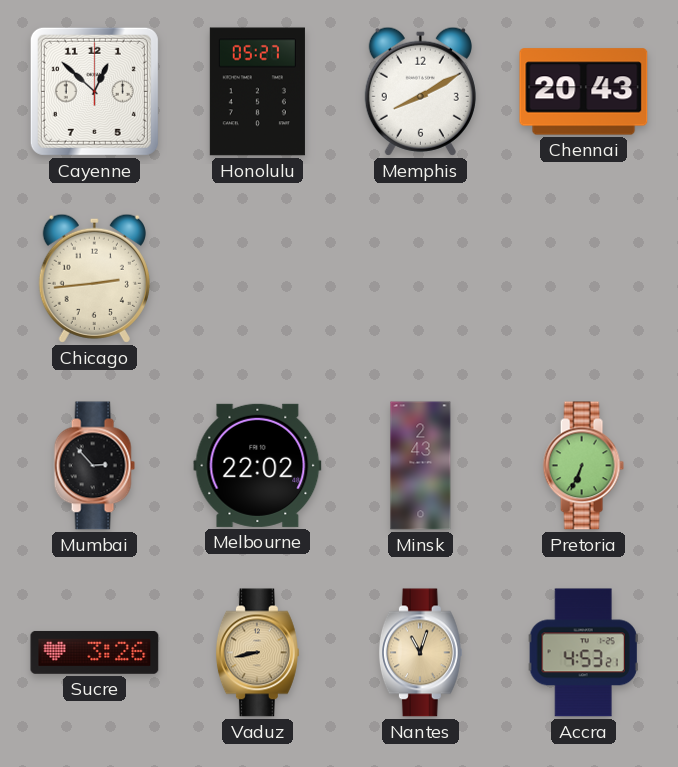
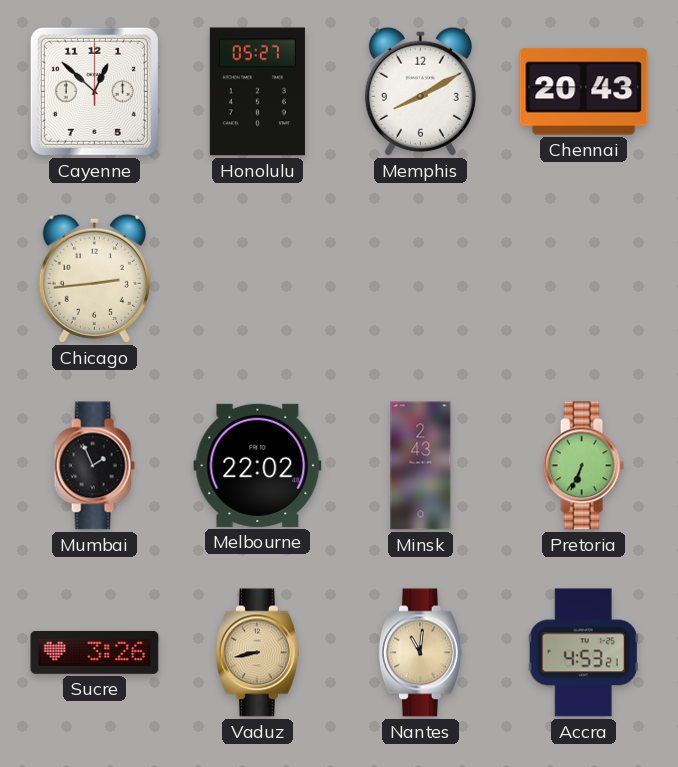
Mumbai: 2:53 -> 1:56
Nantes: 11:03 -> 11:01
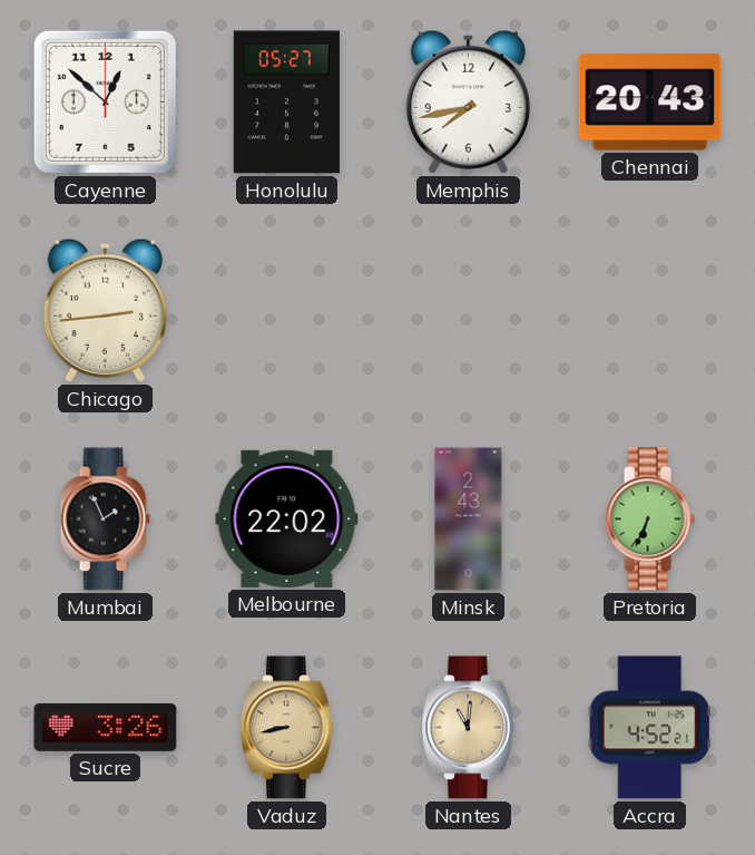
Memphis: 8:10 -> 7:43
Accra: 4:53 -> 4:52
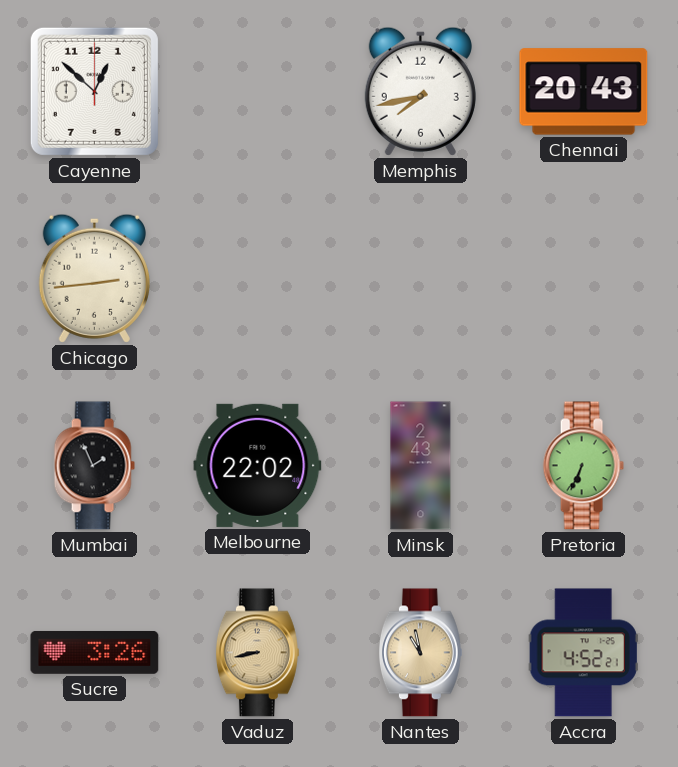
Honolulu: 05:27 -> none
Nantes: 11:01 -> 10:58
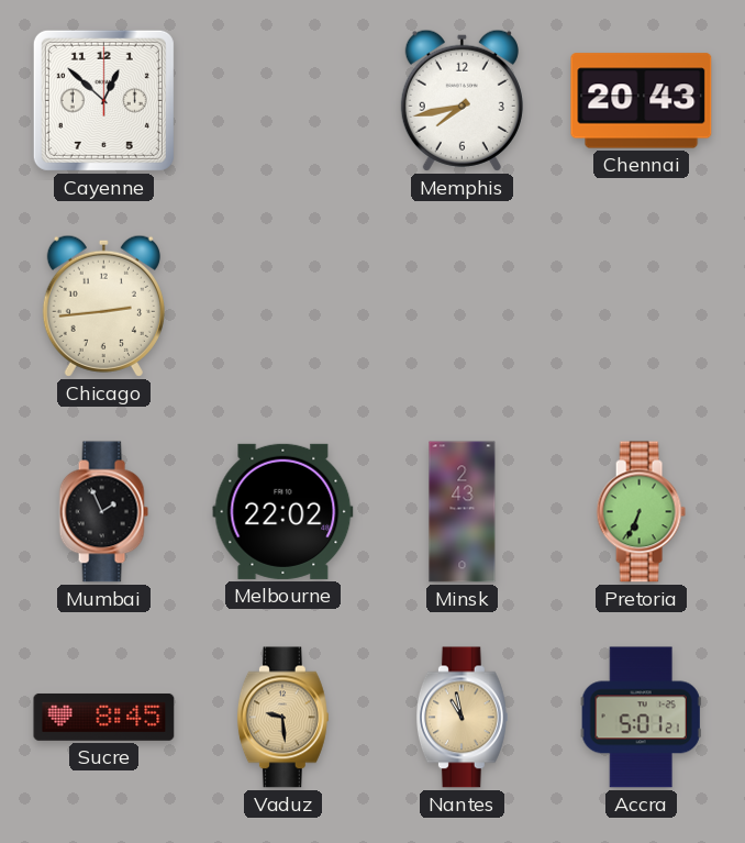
Sucre: 3:26 -> 8:45
Vaduz: 8:43 -> 9:29
Accra: 4:52 -> 5:01
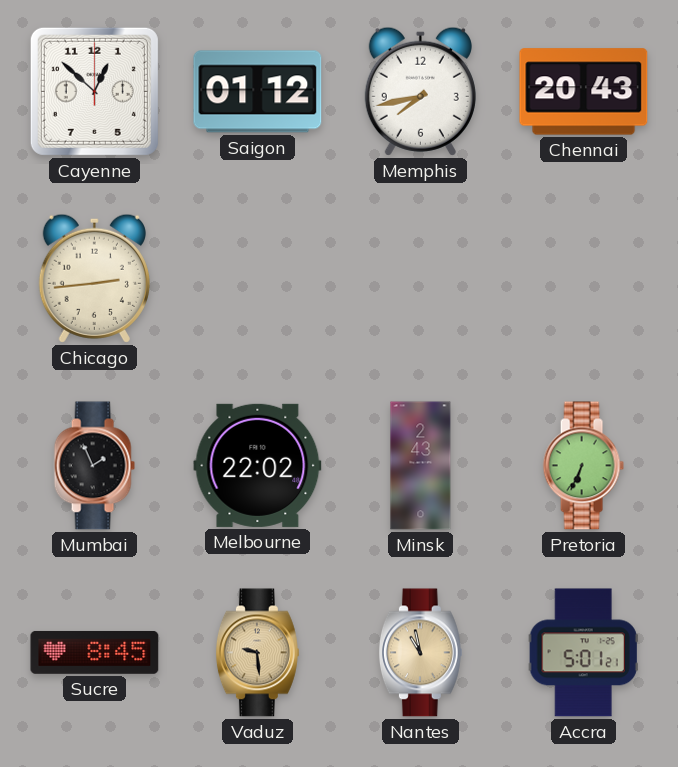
Saigon: none -> 01:12
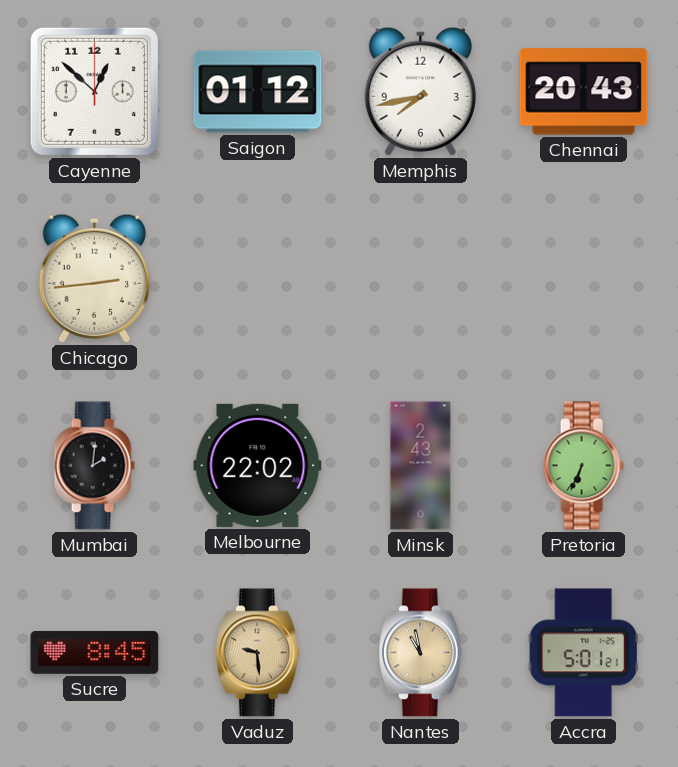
Mumbai: 1:56 -> 2:01
